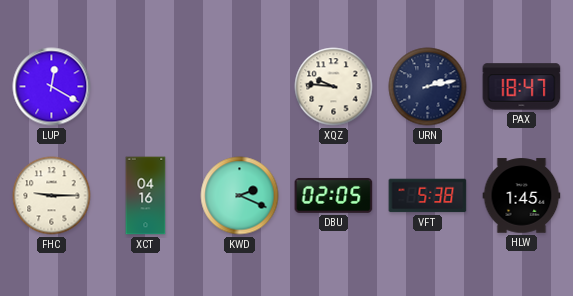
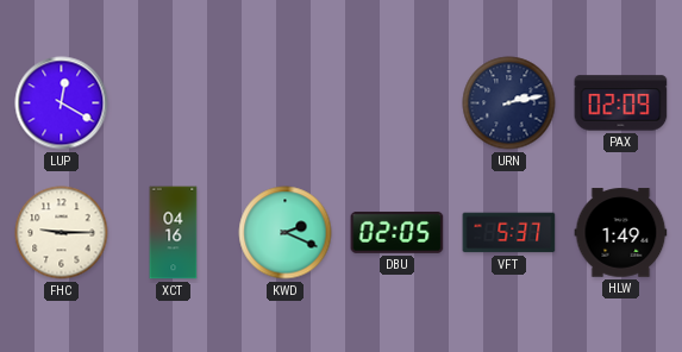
XQZ: 9:46 -> none
PAX: 18:47 -> 02:09
VFT: 5:38 -> 5:37
HLW: 1:45 -> 1:49
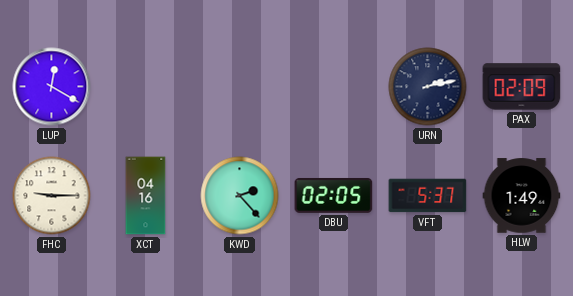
KWD: 2:19 -> 2:23
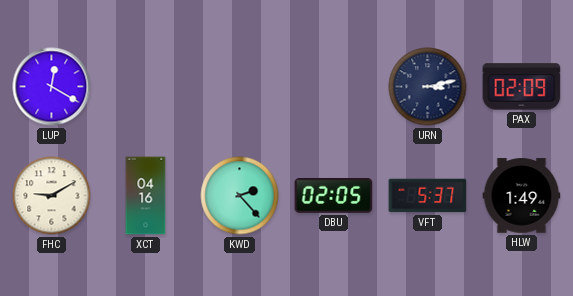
URN: 2:13 -> 3:13
FHC: 9:15 -> 9:10
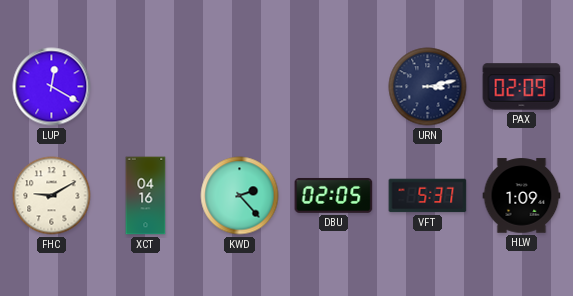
HLW: 1:49 -> 1:09
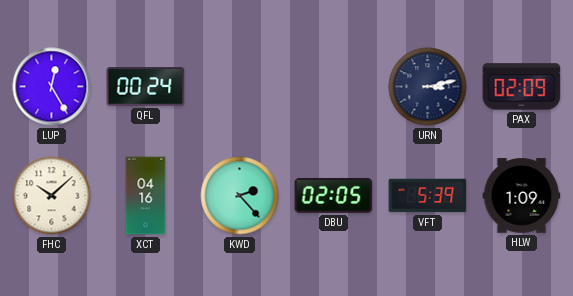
LUP: 12:20 -> 12:25
QFL: none -> 00:24
FHC: 9:10 -> 10:08
VFT: 5:37 -> 5:39
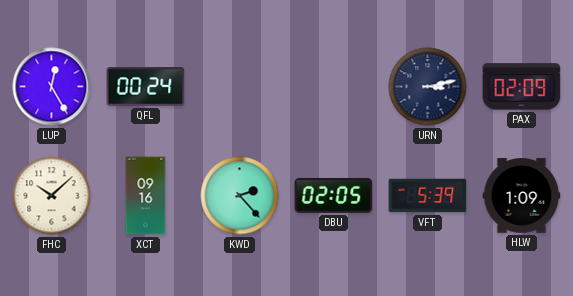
XCT: 04:16 -> 09:16
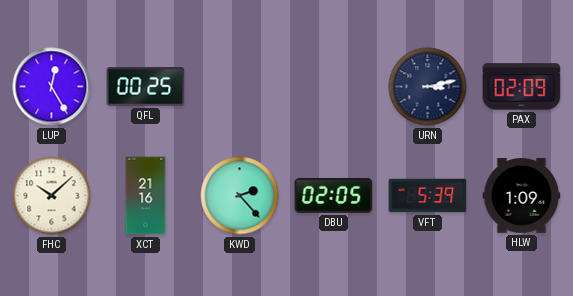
QFL: 00:24 -> 00:25
XCT: 09:16 -> 21:16
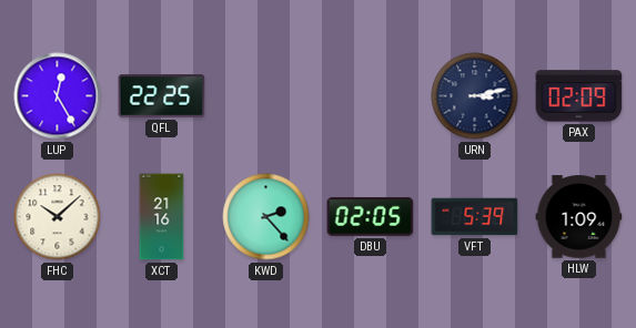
QFL: 00:25 -> 22:25
